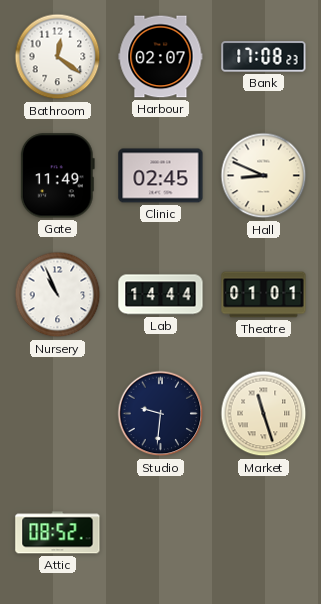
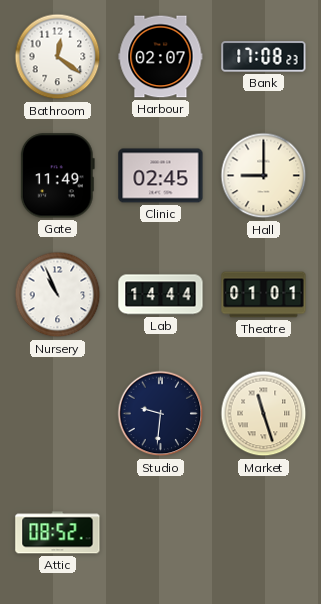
Hall: 8:49 -> 9:00
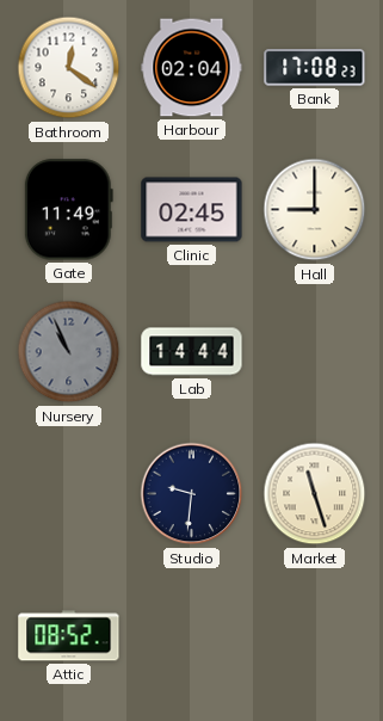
Harbour: 02:07 -> 02:04
Nursery dial: white -> grey
Theatre: 01:01 -> none
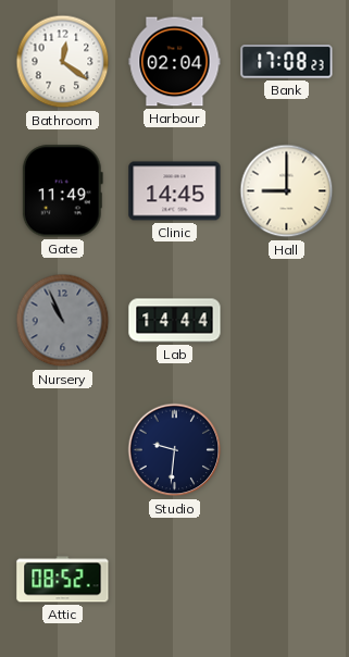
Clinic: 02:45 -> 14:45
Market: 11:27 -> none
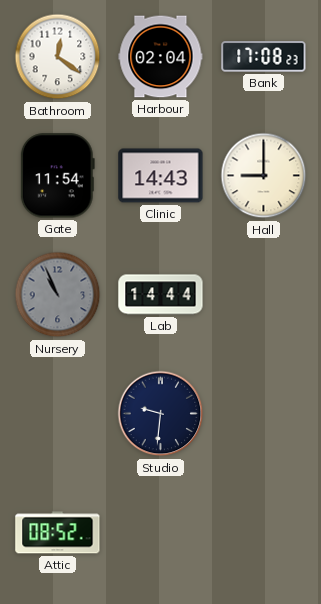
Gate: 11:49 -> 11:54
Clinic: 14:45 -> 14:43
